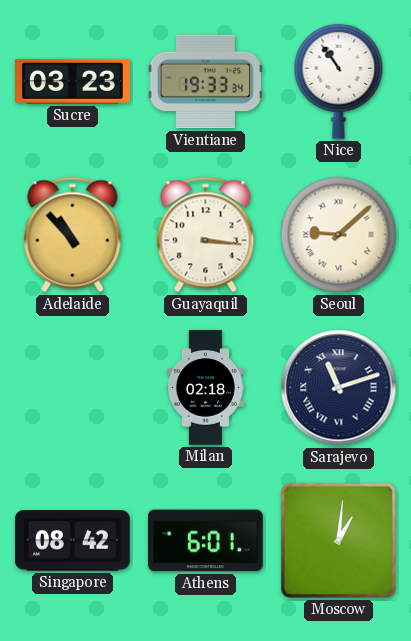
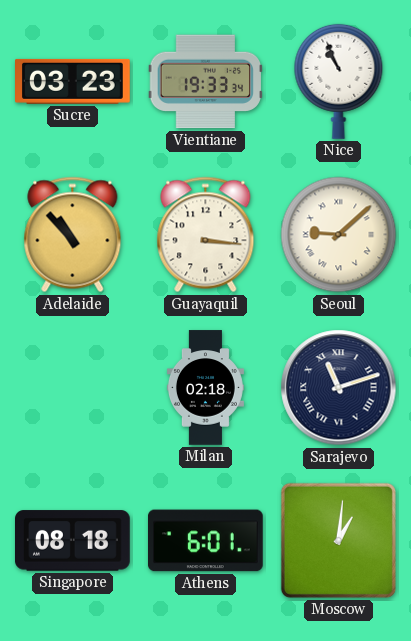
Nice: 10:54 -> 10:56
Singapore: 08:42 -> 08:18
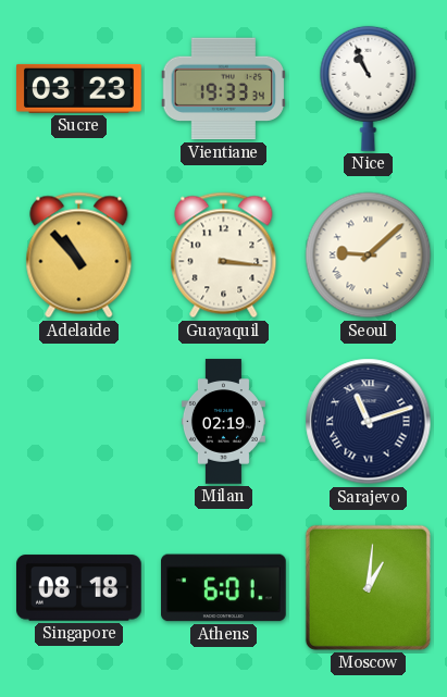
Milan: 02:18 -> 02:19
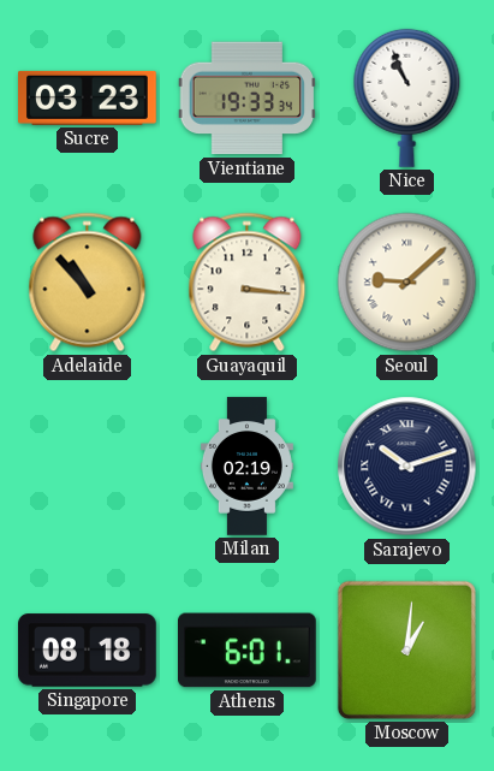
Sarajevo: 11:12 -> 10:12
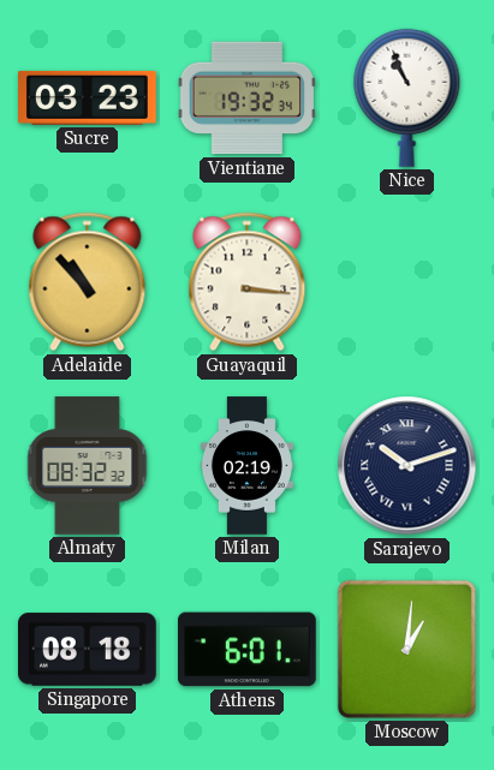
Vientiane: 19:33 -> 19:32
Seoul: 9:08 -> none
Almaty: none -> 08:32
